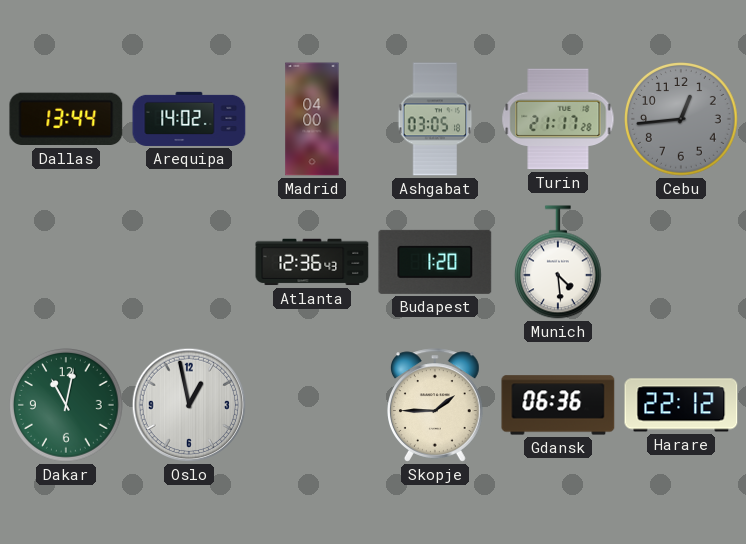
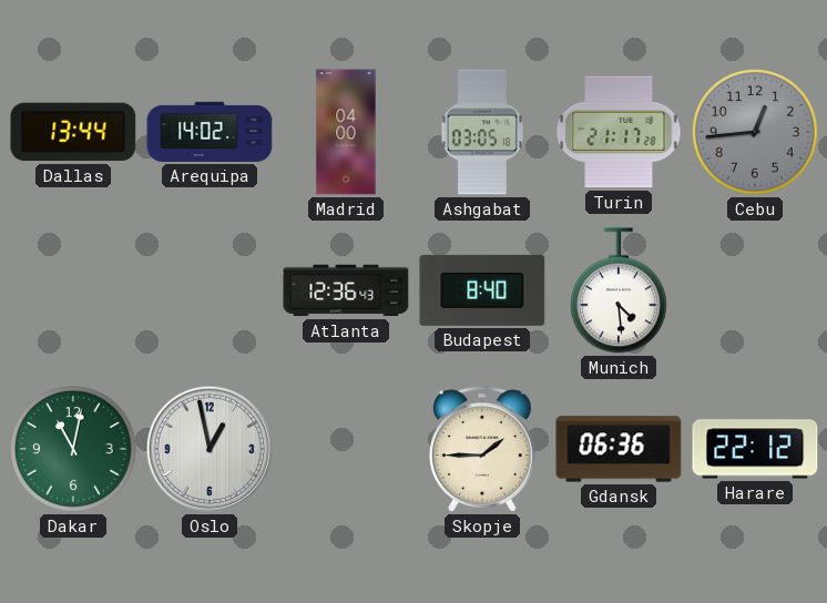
Budapest: 1:20 -> 8:40
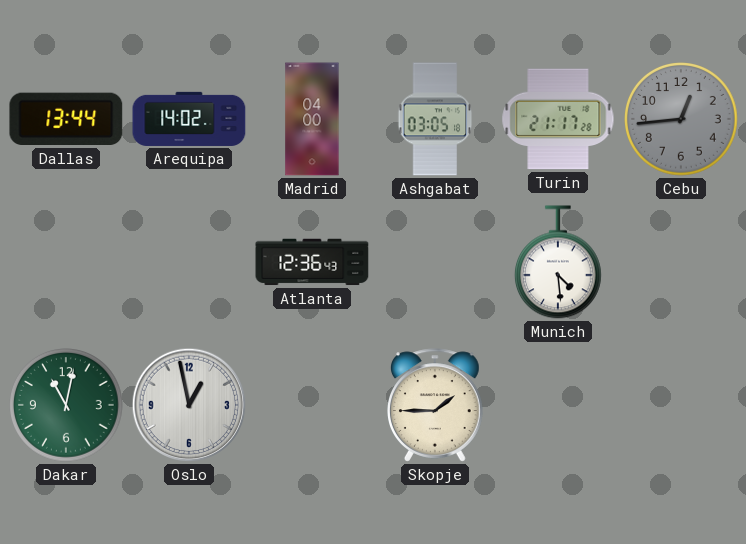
Budapest: 8:40 -> none
Gdansk: 06:36 -> none
Harare: 22:12 -> none
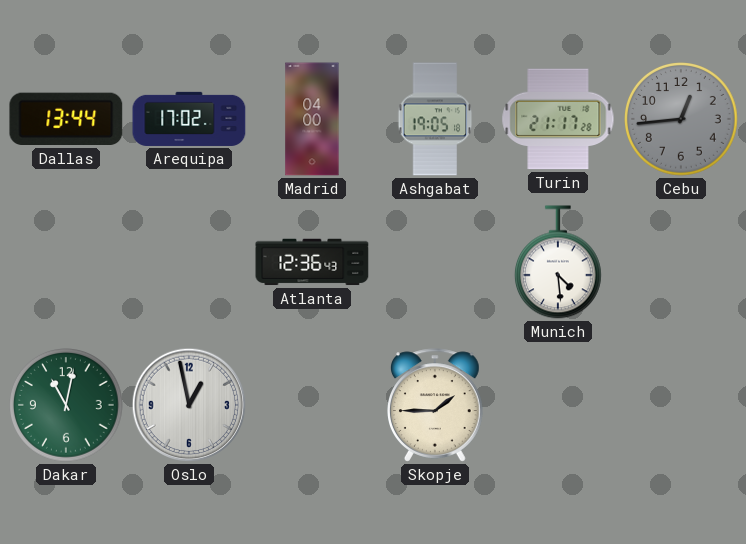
Arequipa: 14:02 -> 17:02
Ashgabat: 03:05 -> 19:05
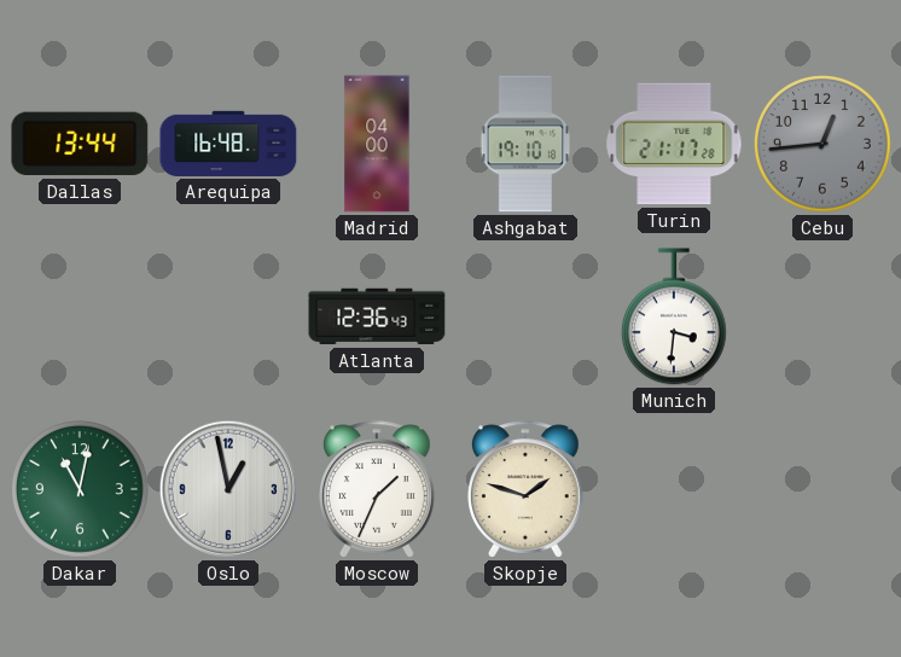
Arequipa: 17:02 -> 16:48
Ashgabat: 19:05 -> 19:10
Munich: 4:29 -> 3:31
Moscow: none -> 1:34
Skopje: 1:45 -> 1:48
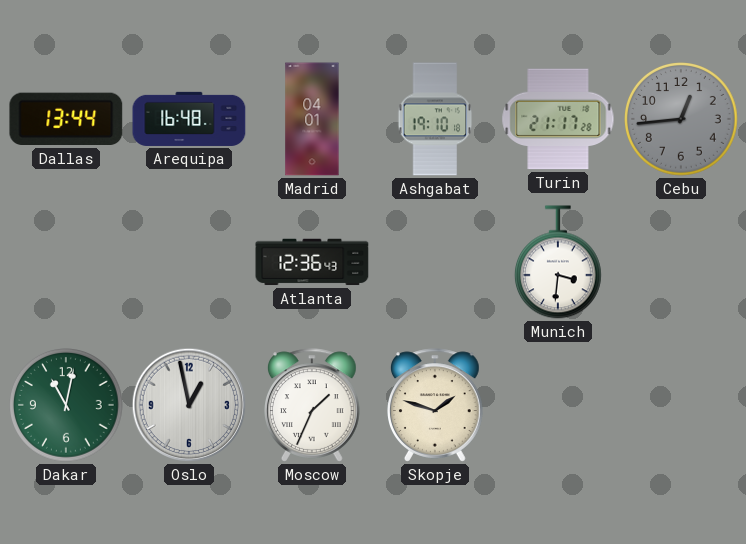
Madrid: 04:00 -> 04:01
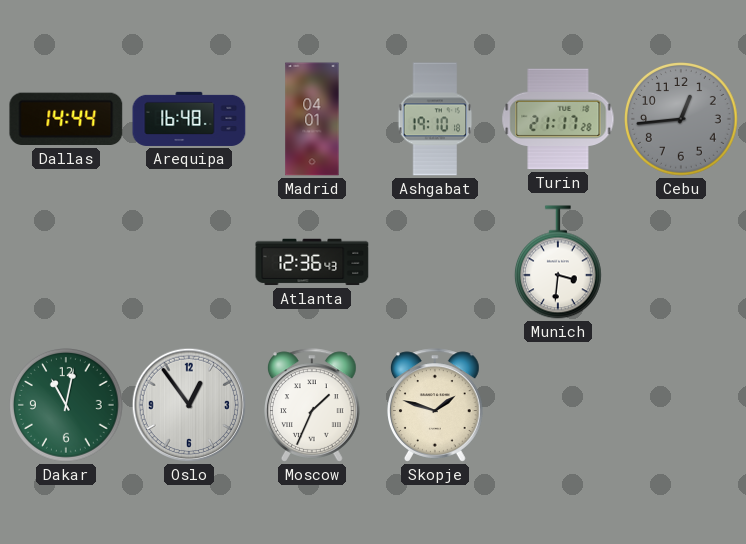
Dallas: 13:44 -> 14:44
Oslo: 12:58 -> 12:54
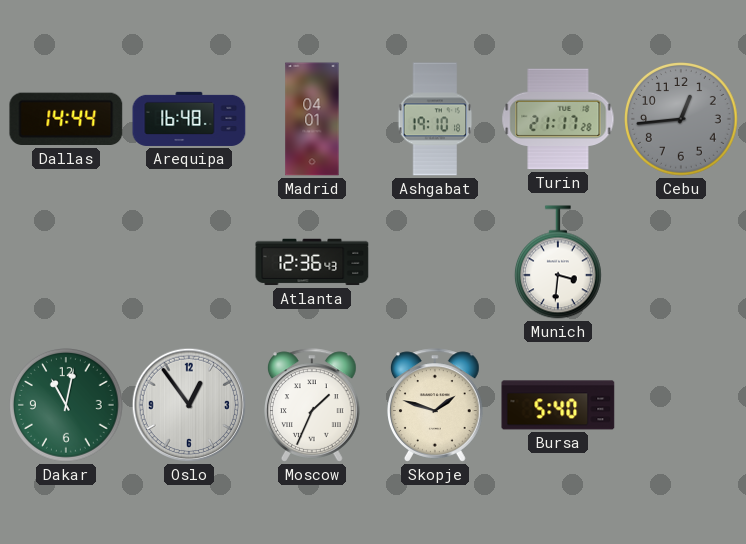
Bursa: none -> 5:40
